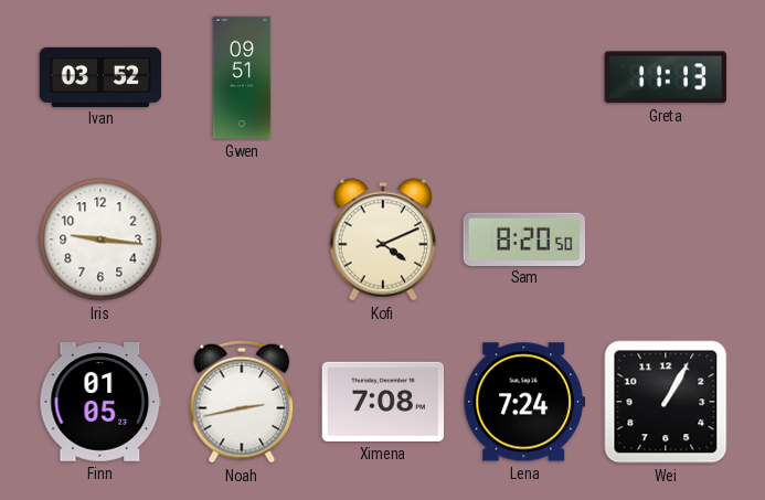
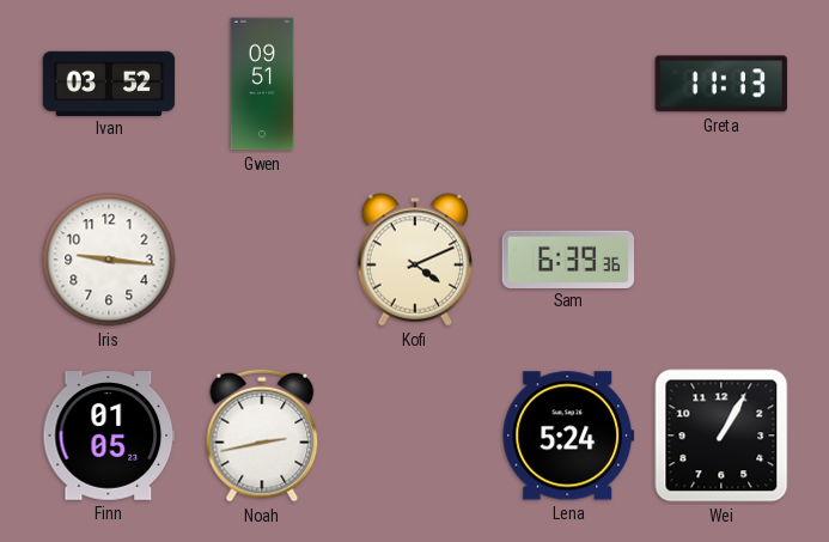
Sam: 8:20 -> 6:39
Ximena: 7:08 -> none
Lena: 7:24 -> 5:24
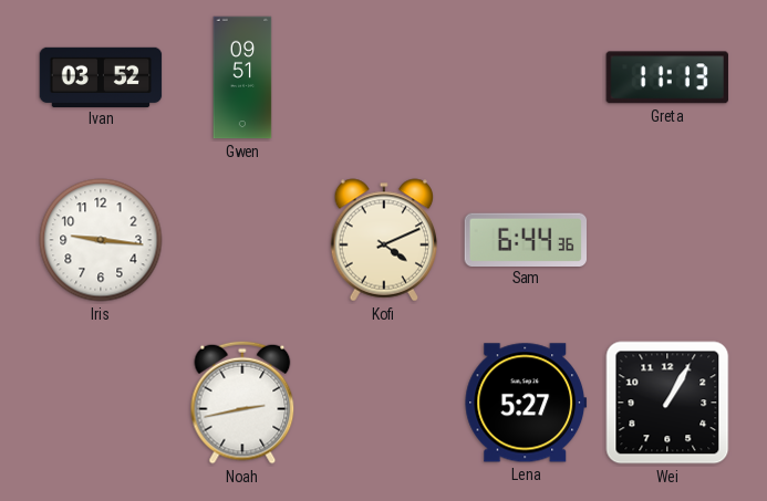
Sam: 6:39 -> 6:44
Finn: 01:05 -> none
Lena: 5:24 -> 5:27
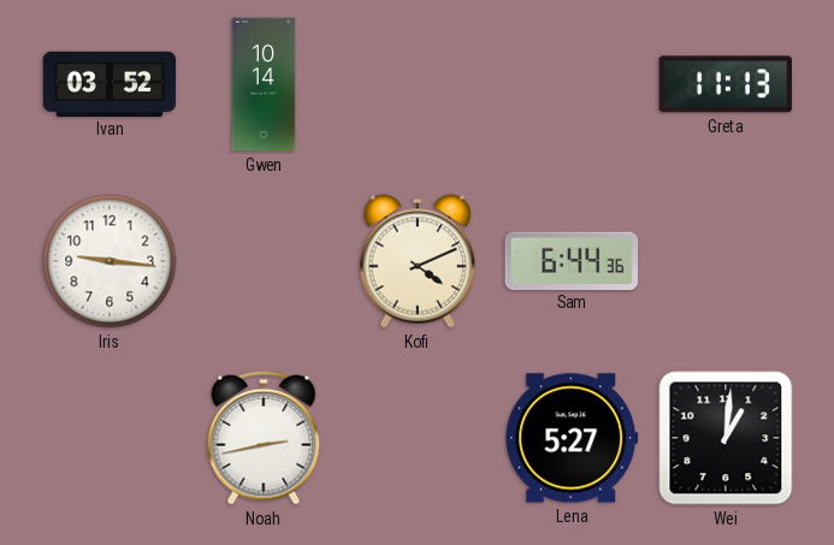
Gwen: 09:51 -> 10:14
Wei: 1:05 -> 1:01
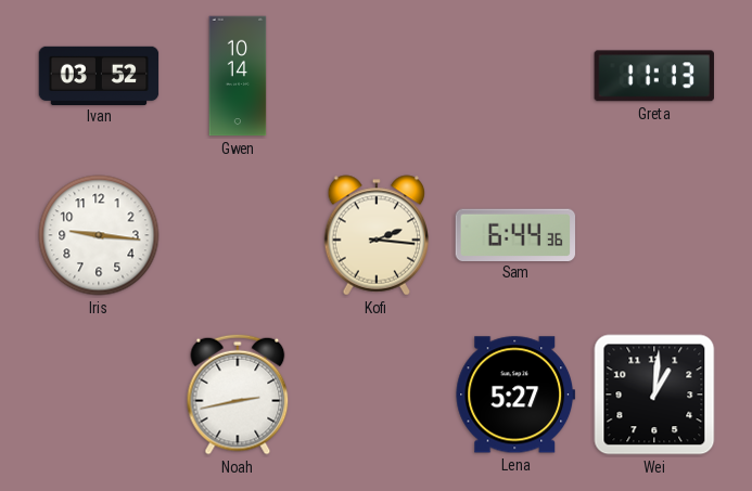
Kofi: 4:11 -> 2:16
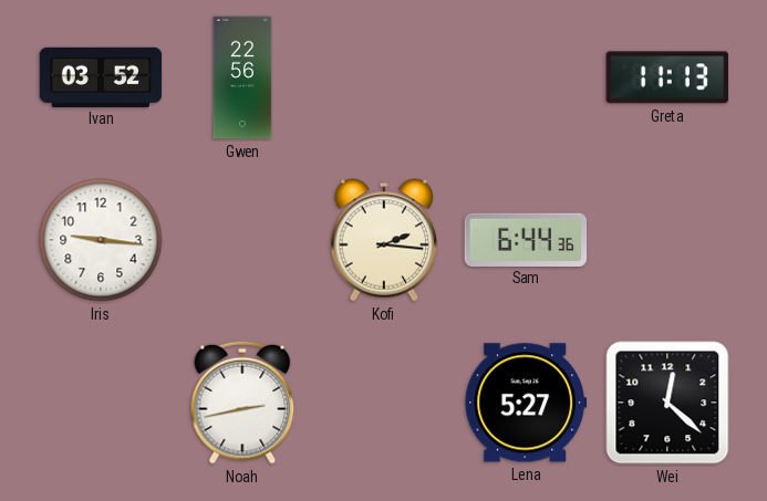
Gwen: 10:14 -> 22:56
Wei: 1:01 -> 12:22
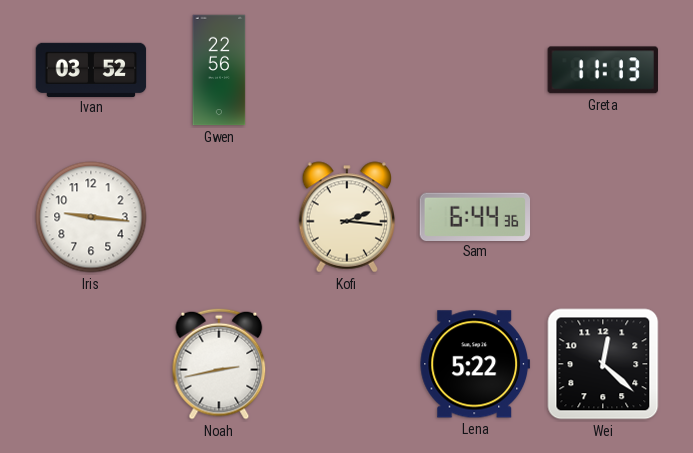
Lena: 5:27 -> 5:22
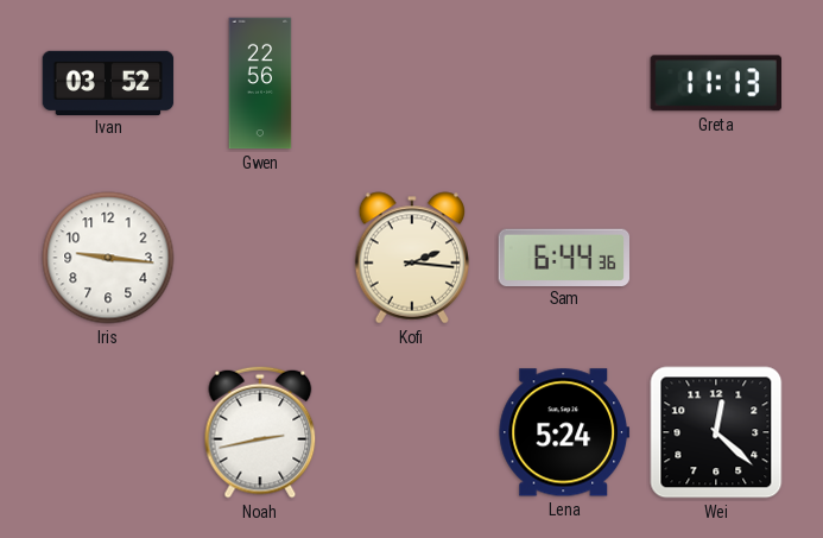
Lena: 5:22 -> 5:24
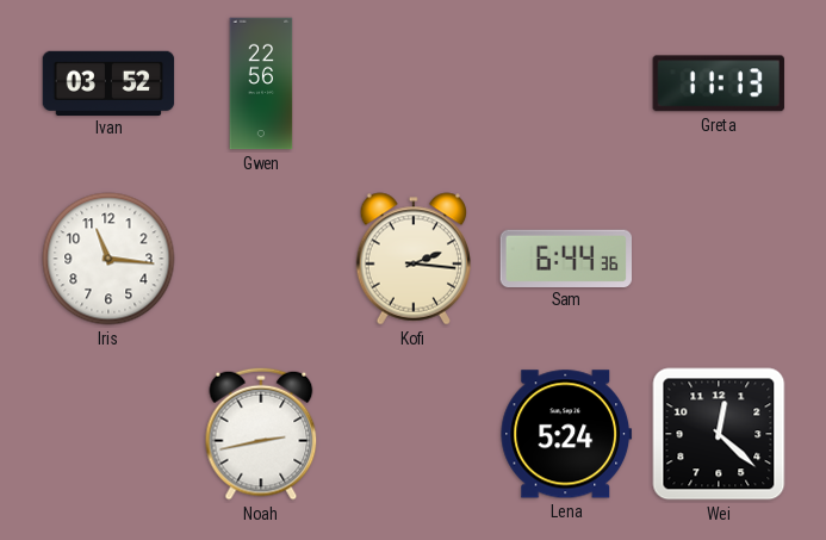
Iris: 9:16 -> 11:16
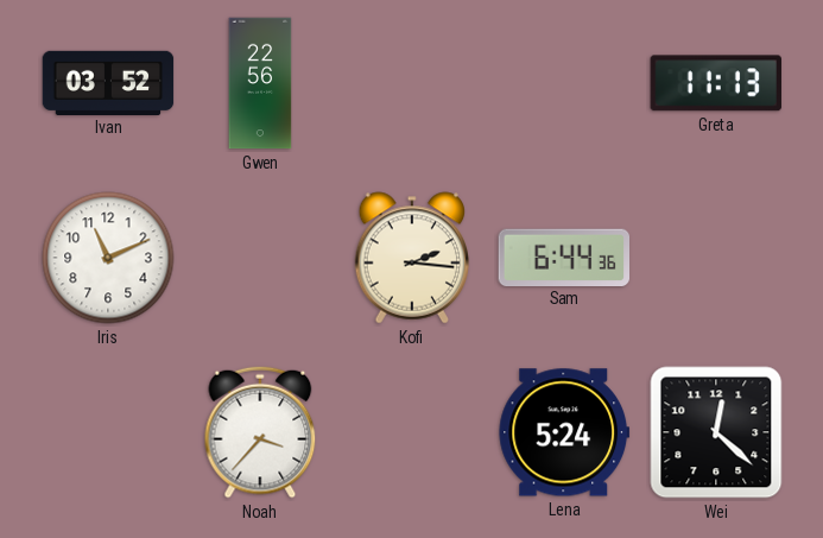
Iris: 11:16 -> 11:11
Noah: 2:43 -> 3:37
